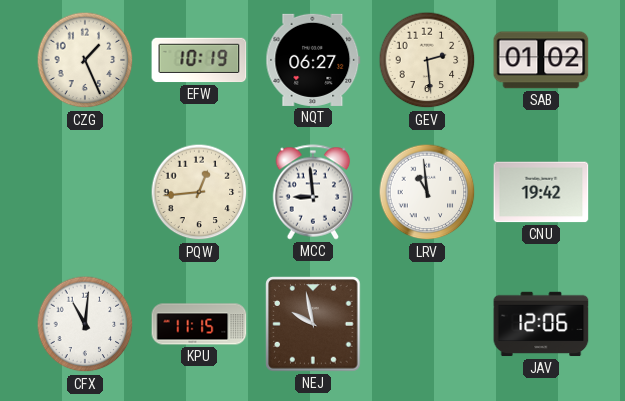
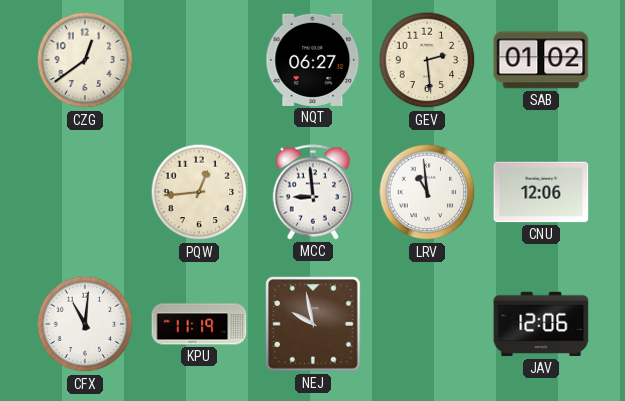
CZG: 1:26 -> 12:39
EFW: 10:19 -> none
CNU: 19:42 -> 12:06
KPU: 11:15 -> 11:19
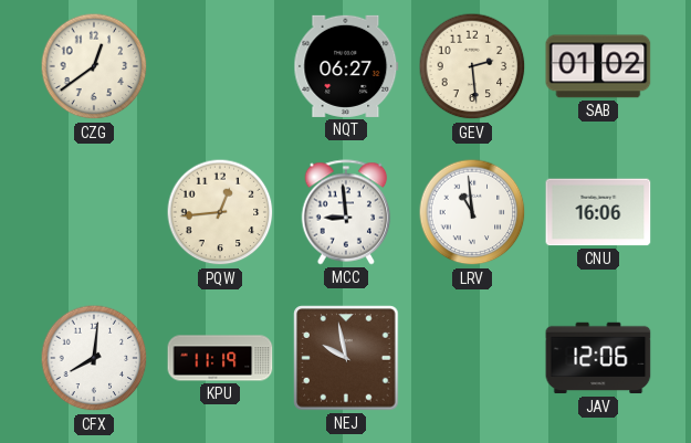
CNU: 12:06 -> 16:06
CFX: 11:01 -> 8:01
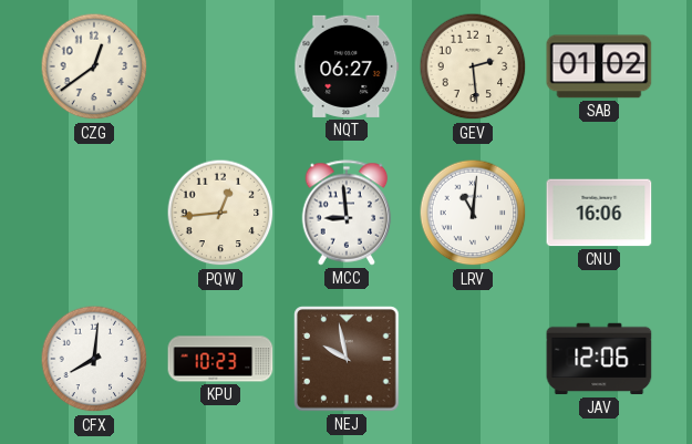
LRV: 10:59 -> 11:01
KPU: 11:19 -> 10:23
